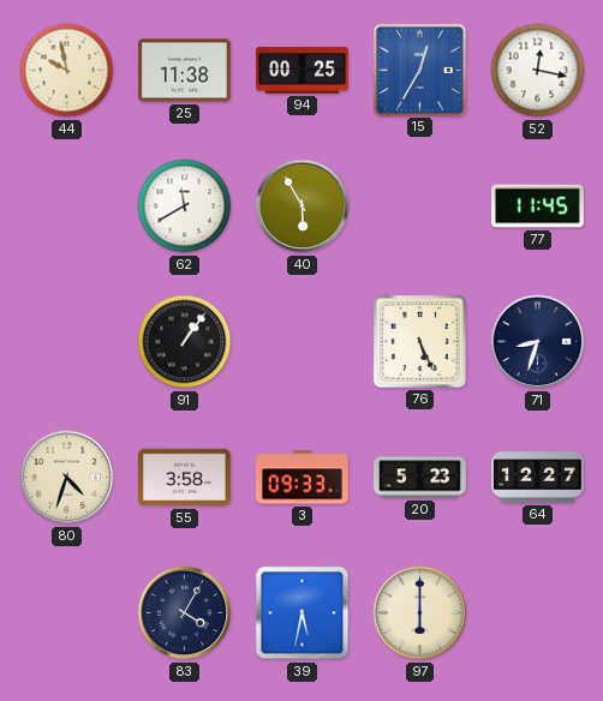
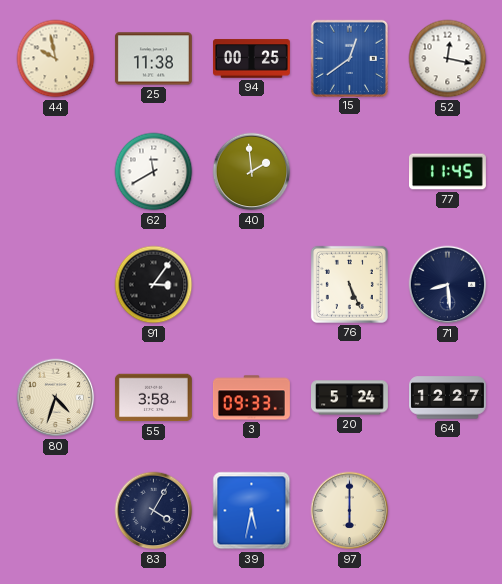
15: 12:35 -> 12:39
40: 5:55 -> 1:59
91: 1:06 -> 3:06
71: 8:33 -> 8:29
20: 5:23 -> 5:24
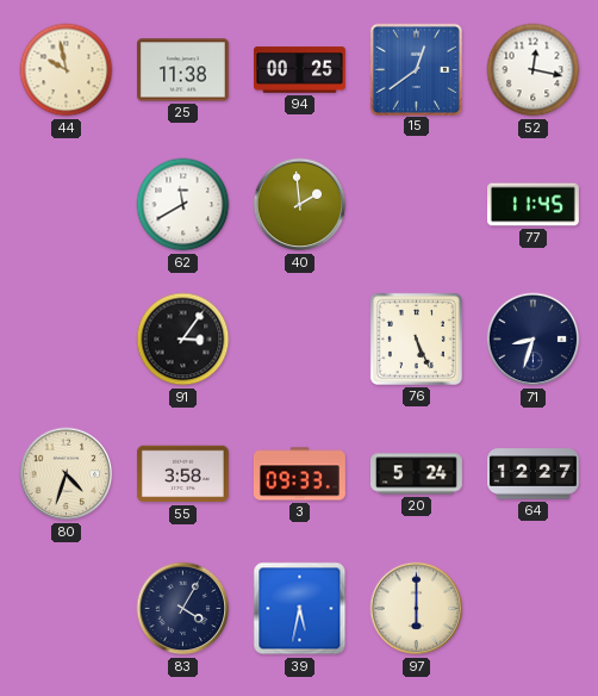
71: 8:29 -> 8:33
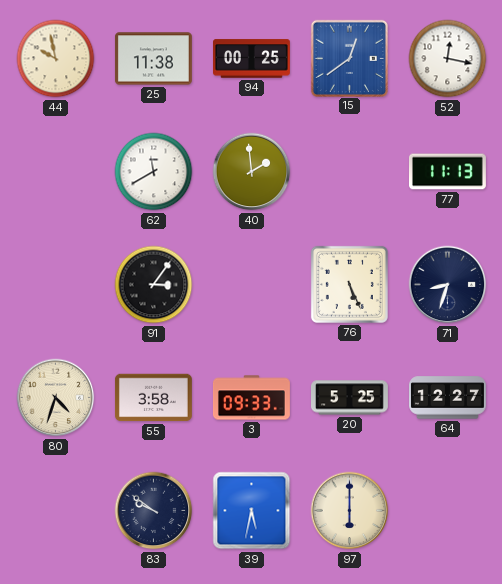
77: 11:45 -> 11:13
20: 5:24 -> 5:25
83: 4:05 -> 9:51
